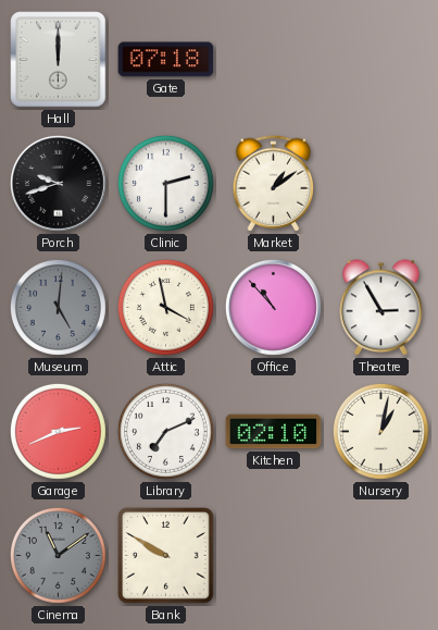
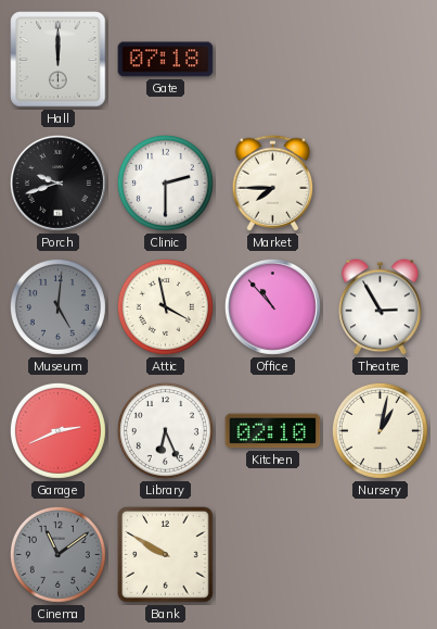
Market: 1:09 -> 7:45
Library: 7:11 -> 6:26
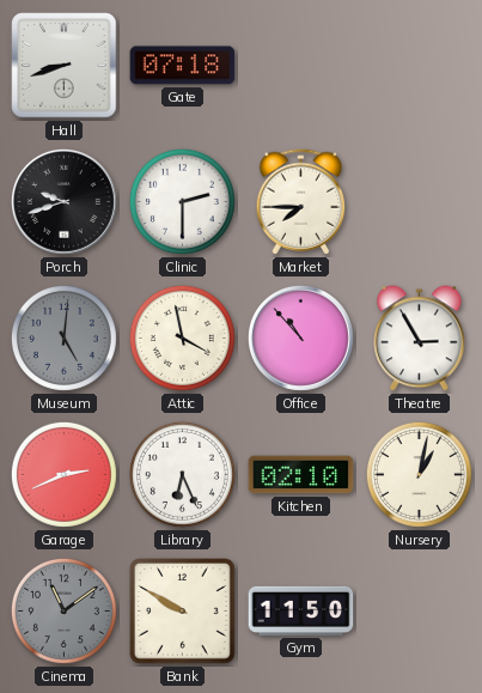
Hall: 12:00 -> 8:42
Gym: none -> 11:50
